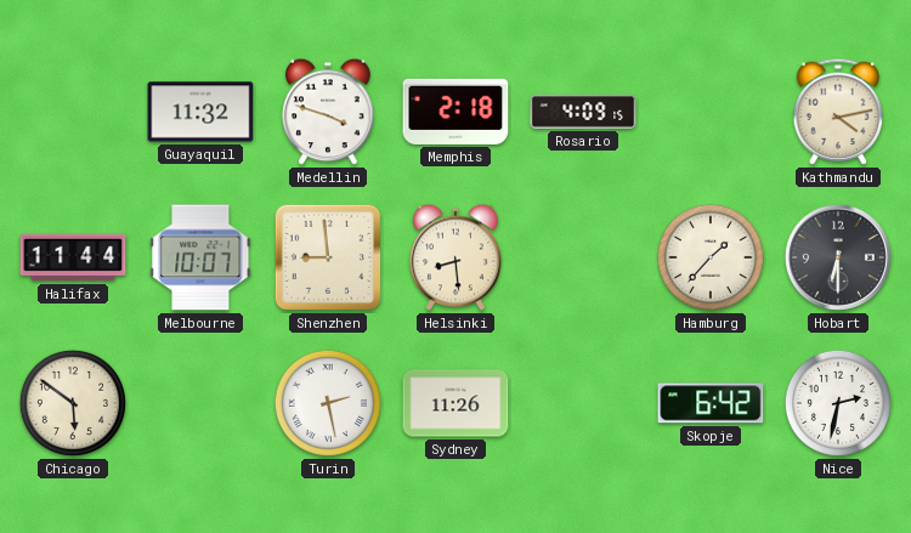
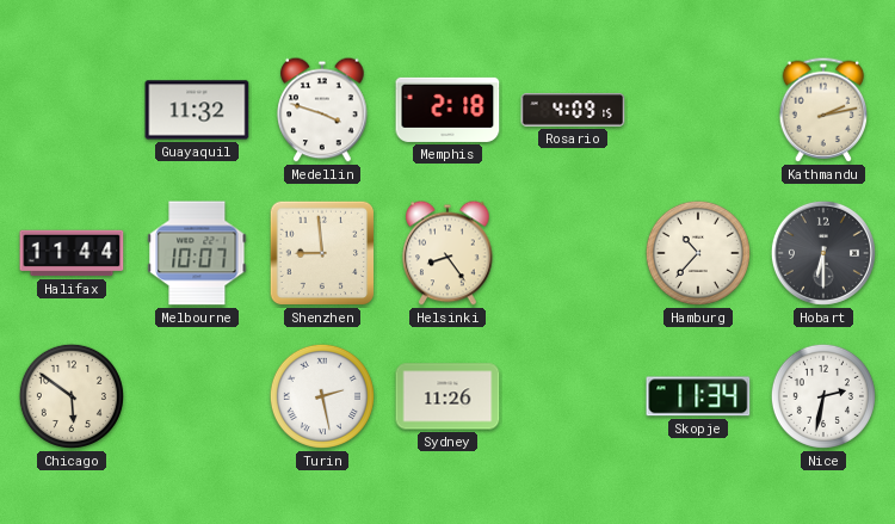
Kathmandu: 4:13 -> 2:13
Helsinki: 8:29 -> 8:24
Hamburg: 1:37 -> 10:37
Skopje: 6:42 -> 11:34
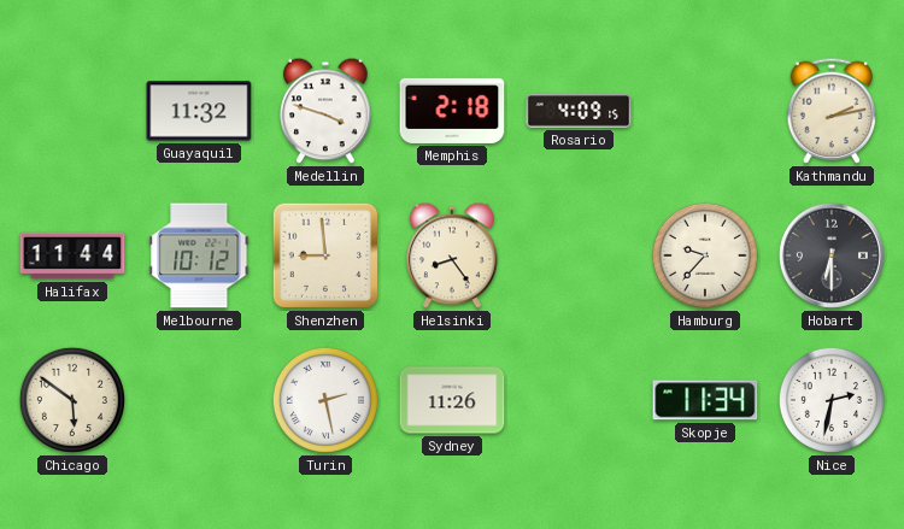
Melbourne: 10:07 -> 10:12
Hamburg: 10:37 -> 9:37
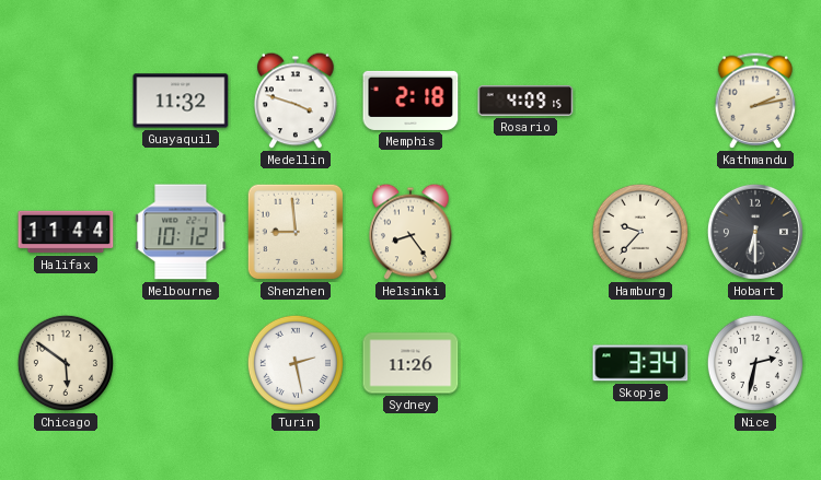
Skopje: 11:34 -> 3:34
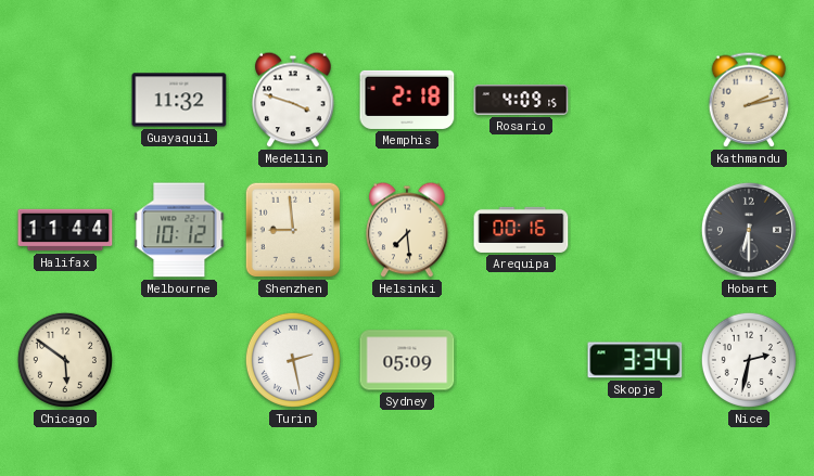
Helsinki: 8:24 -> 7:29
Arequipa: none -> 00:16
Hamburg: 9:37 -> none
Sydney: 11:26 -> 05:09
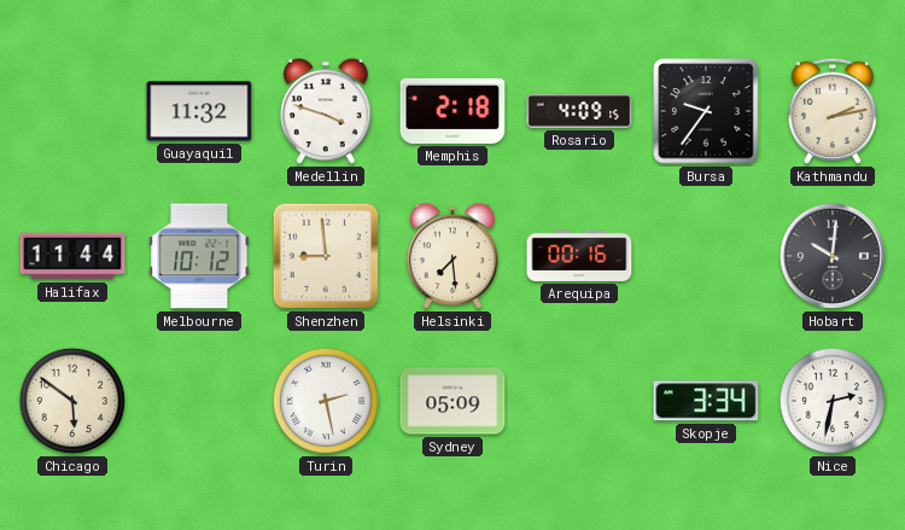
Bursa: none -> 9:36
Hobart: 6:30 -> 10:01
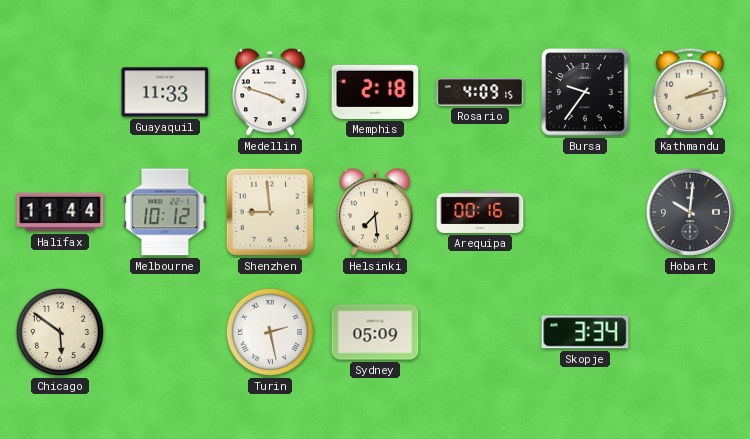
Guayaquil: 11:32 -> 11:33
Nice: 2:32 -> none
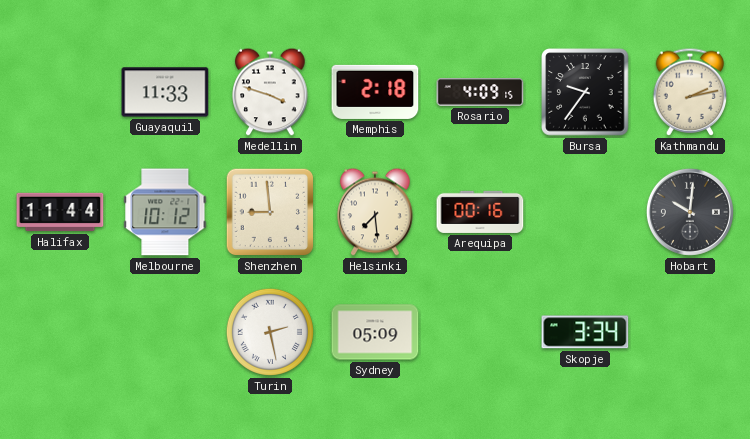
Chicago: 5:51 -> none
